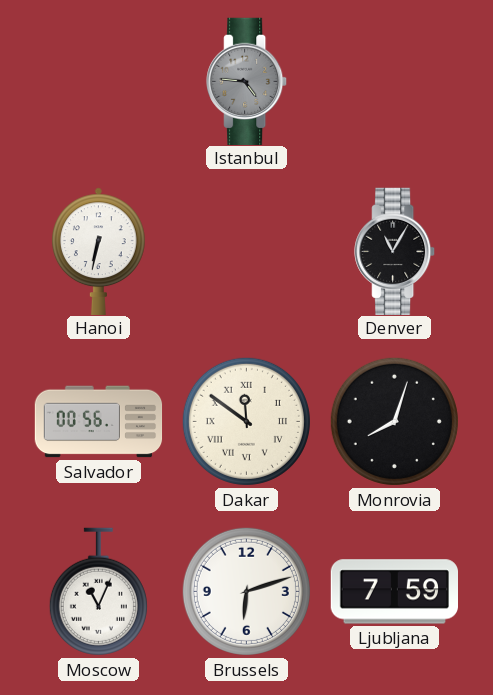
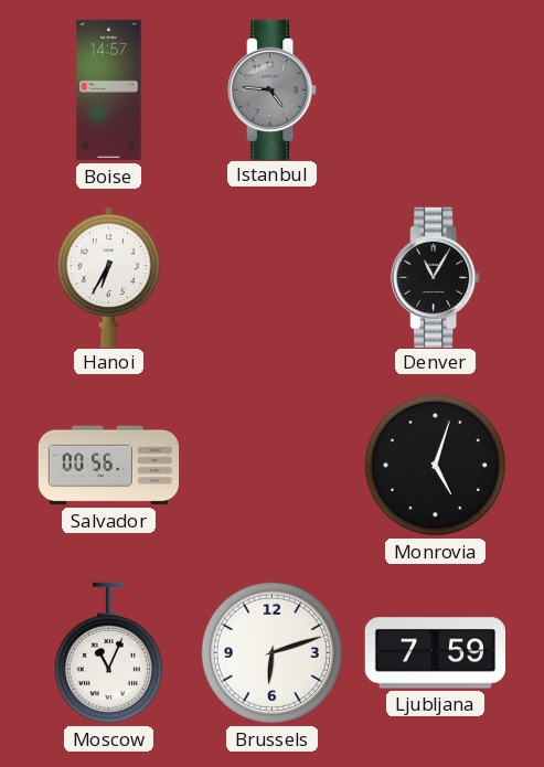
Boise: none -> 14:57
Hanoi: 6:32 -> 6:35
Dakar: 11:51 -> none
Monrovia: 8:03 -> 5:03
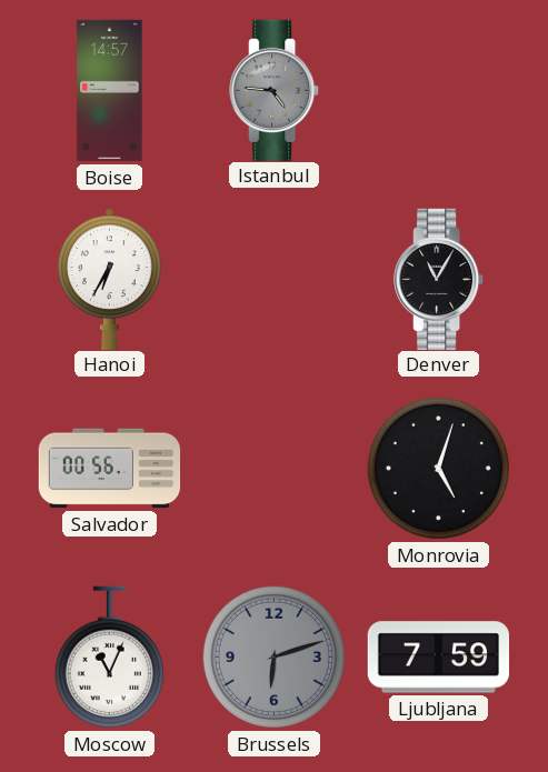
Brussels dial: white -> grey
